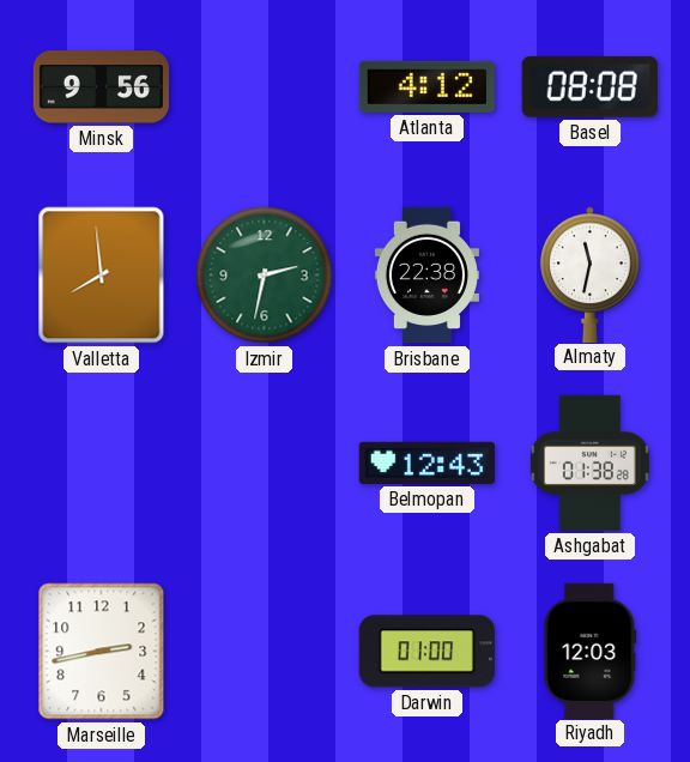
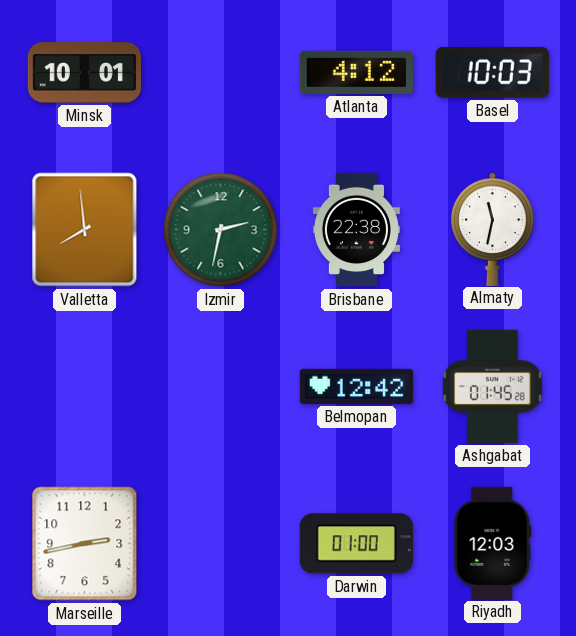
Minsk: 9:56 -> 10:01
Basel: 08:08 -> 10:03
Belmopan: 12:43 -> 12:42
Ashgabat: 01:38 -> 01:45
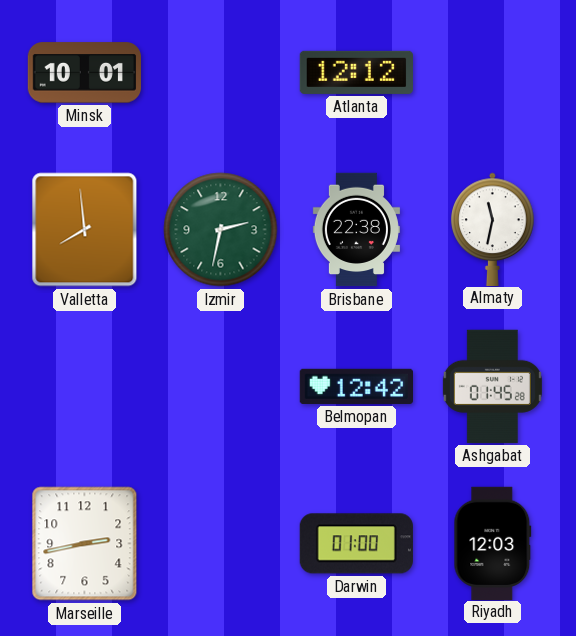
Atlanta: 4:12 -> 12:12
Basel: 10:03 -> none
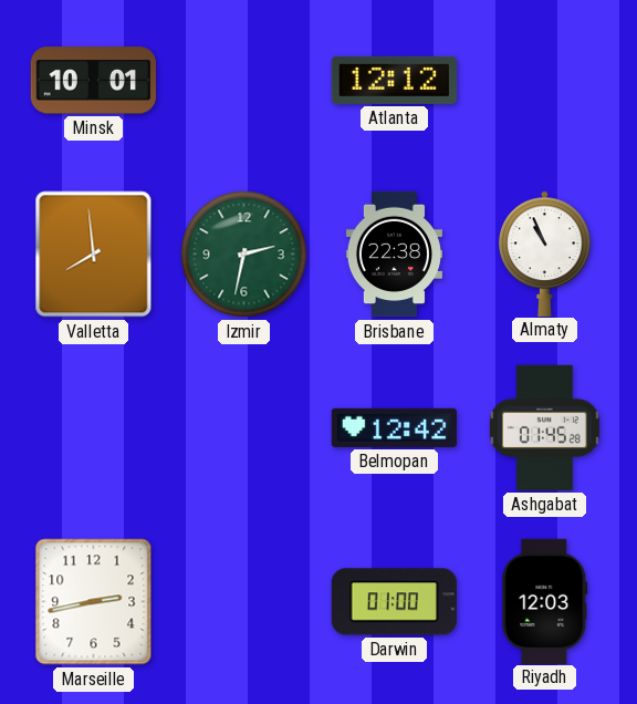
Almaty: 11:32 -> 10:56
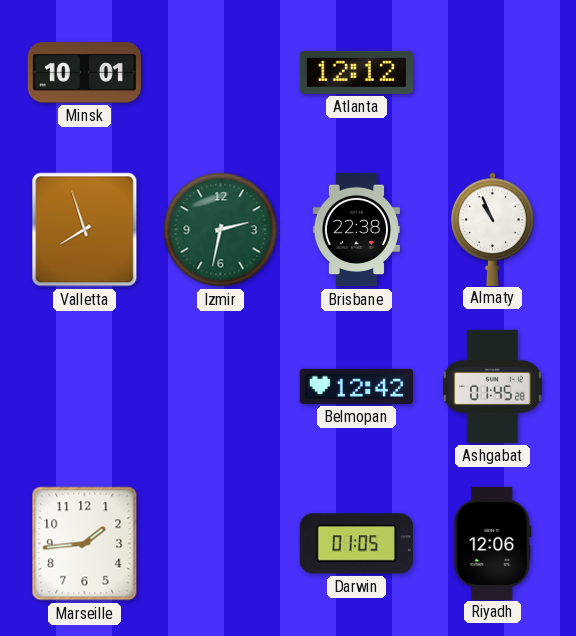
Valletta: 7:59 -> 7:57
Marseille: 2:43 -> 1:44
Darwin: 01:00 -> 01:05
Riyadh: 12:03 -> 12:06
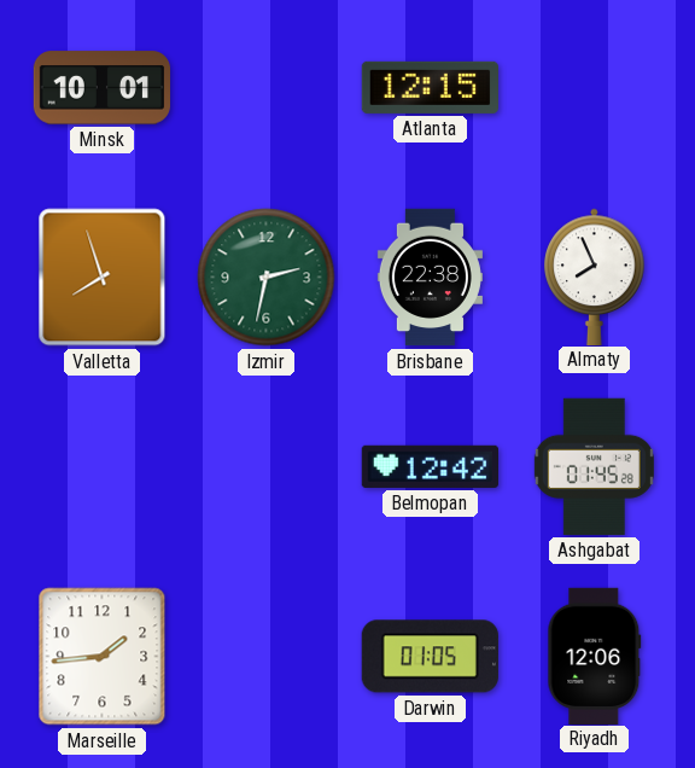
Atlanta: 12:12 -> 12:15
Almaty: 10:56 -> 7:56
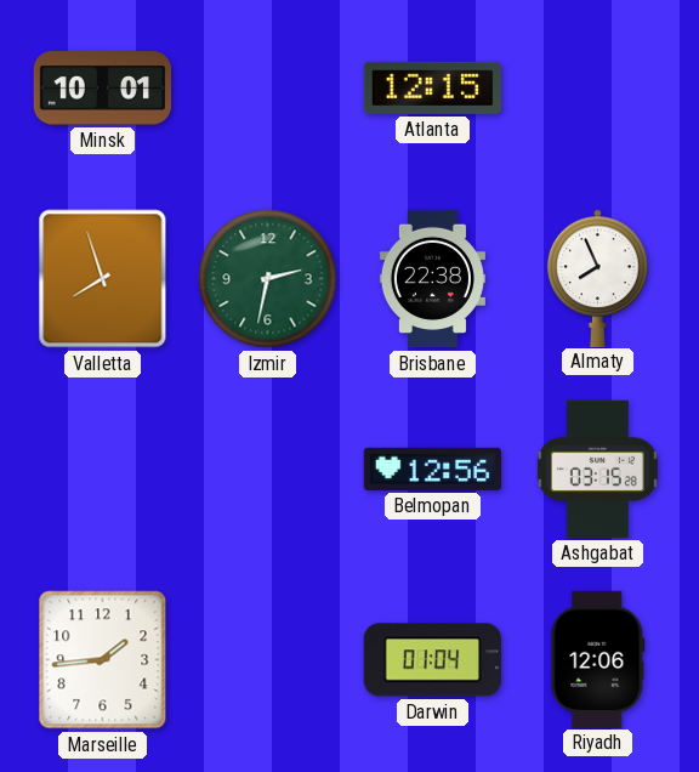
Belmopan: 12:42 -> 12:56
Ashgabat: 01:45 -> 03:15
Darwin: 01:05 -> 01:04
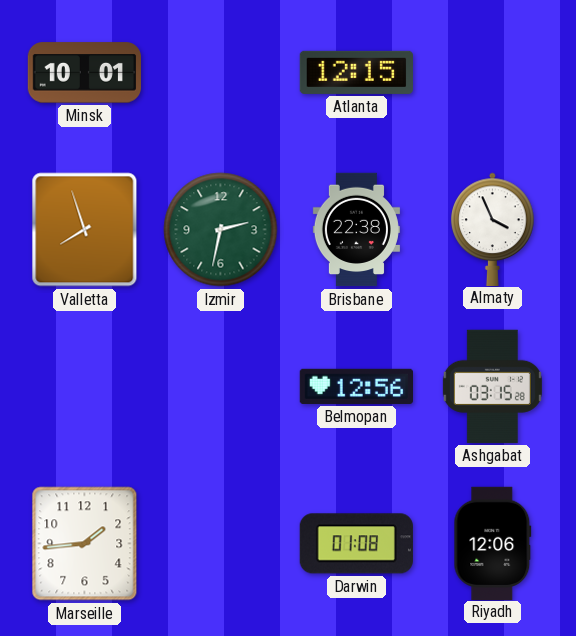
Almaty: 7:56 -> 3:56
Darwin: 01:04 -> 01:08
